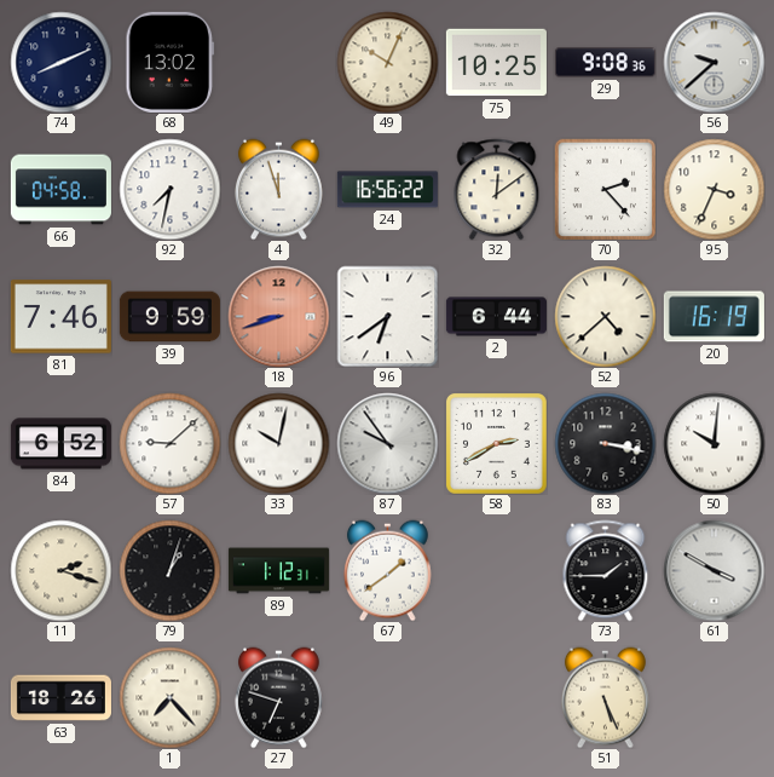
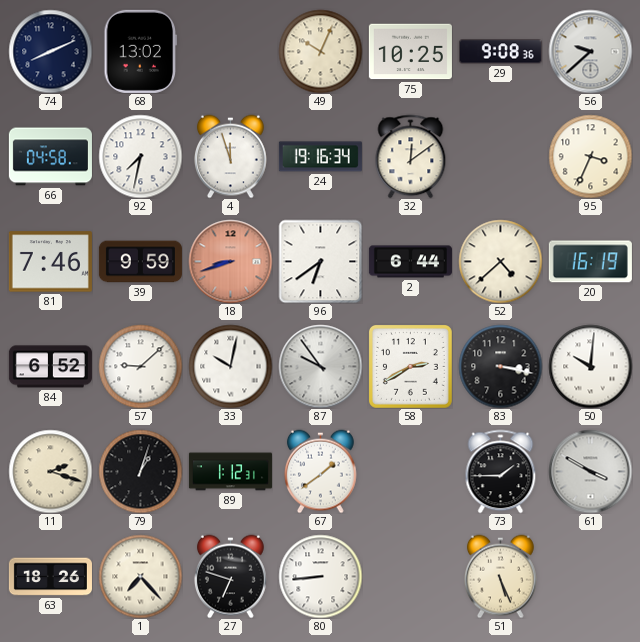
24: 16:56 -> 19:16
70: 2:23 -> none
80: none -> 8:44
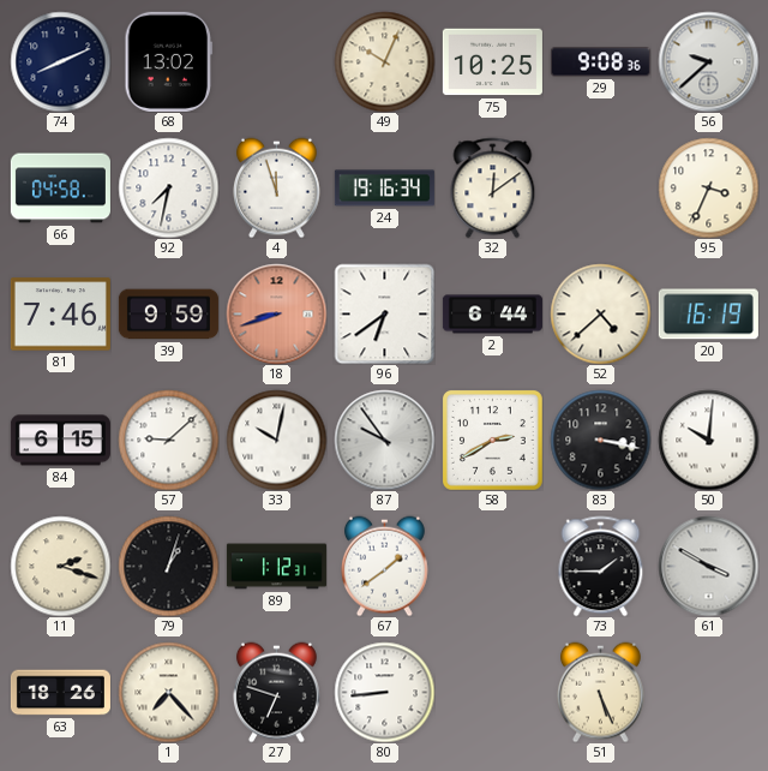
84: 6:52 -> 6:15
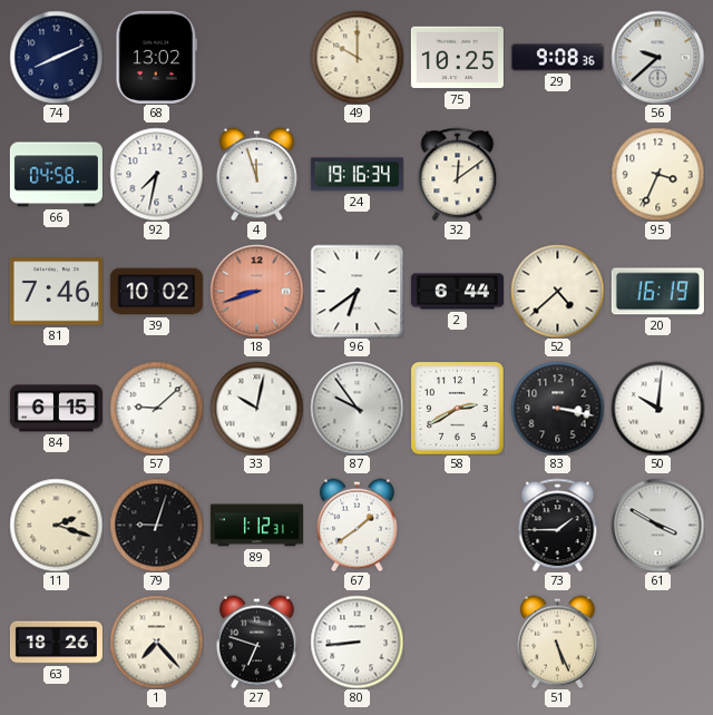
49: 10:04 -> 10:00
39: 9:59 -> 10:02
79: 1:03 -> 9:03
